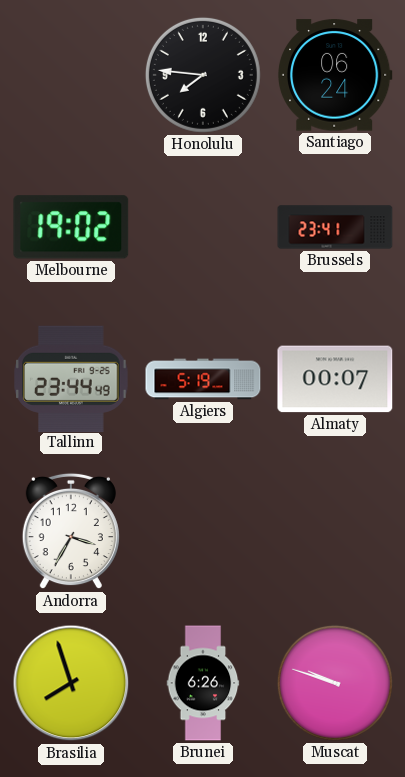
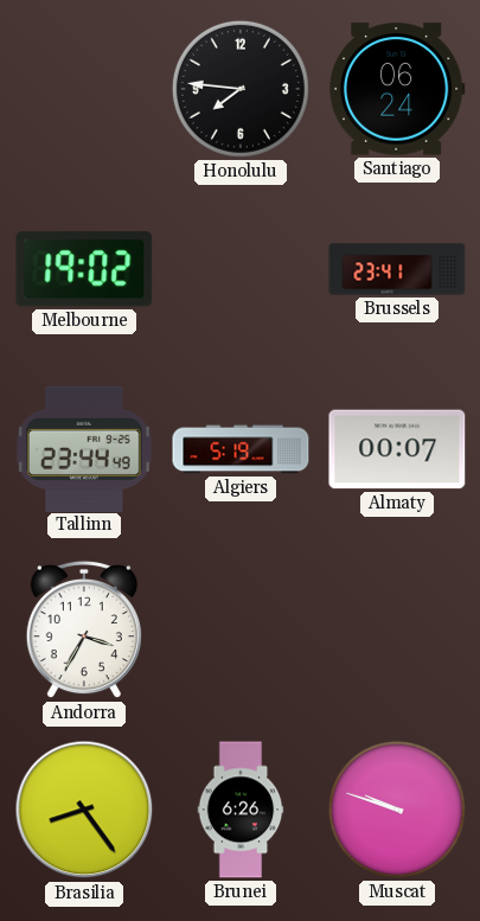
Brasilia: 7:57 -> 8:24
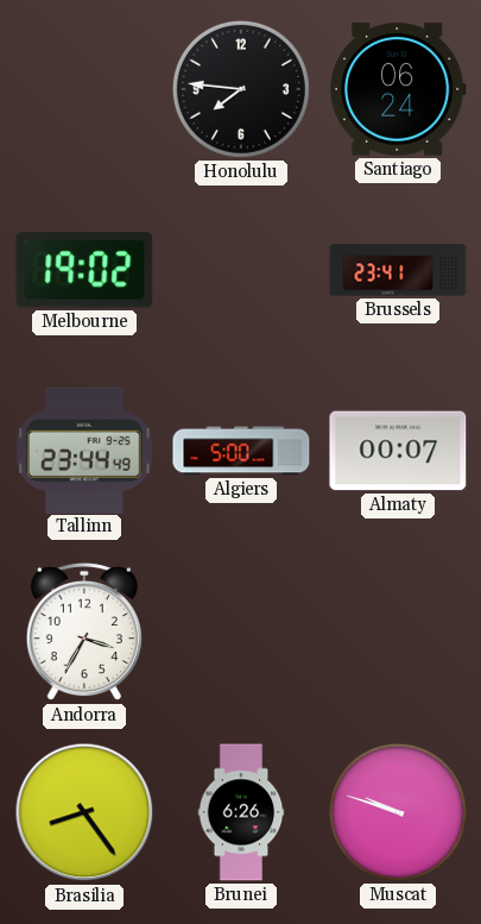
Algiers: 5:19 -> 5:00
